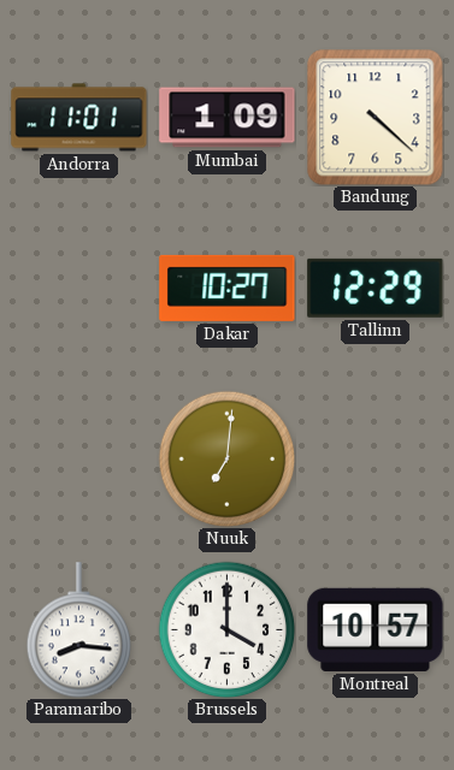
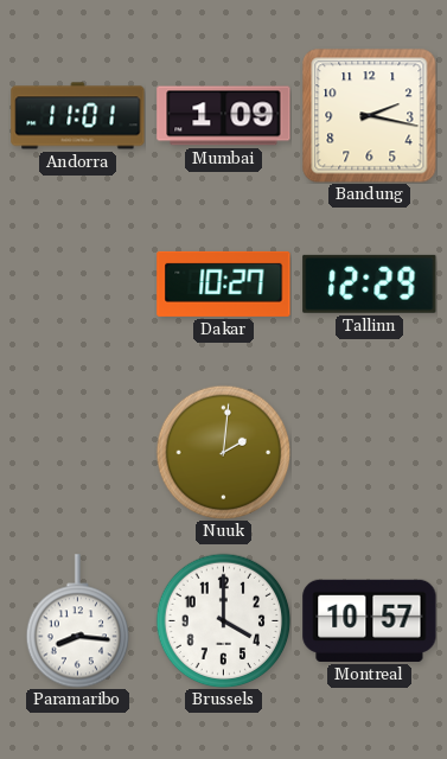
Bandung: 4:22 -> 2:17
Nuuk: 7:01 -> 2:01
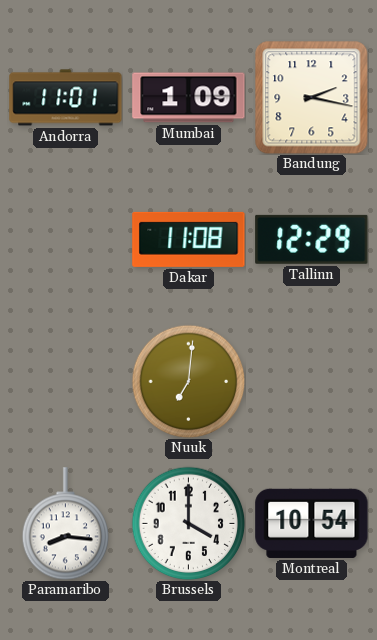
Dakar: 10:27 -> 11:08
Nuuk: 2:01 -> 7:01
Montreal: 10:57 -> 10:54
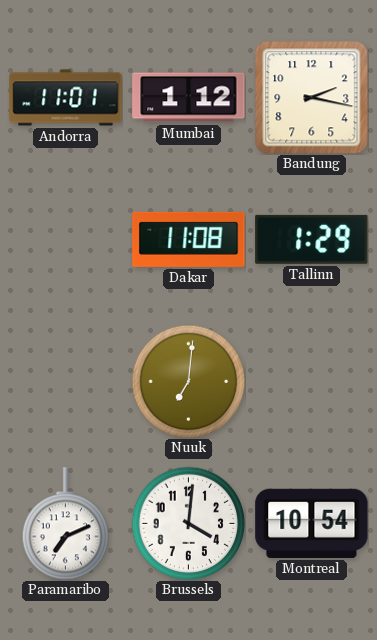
Mumbai: 1:09 -> 1:12
Tallinn: 12:29 -> 1:29
Paramaribo: 8:16 -> 7:11
Brussels: 4:00 -> 4:01
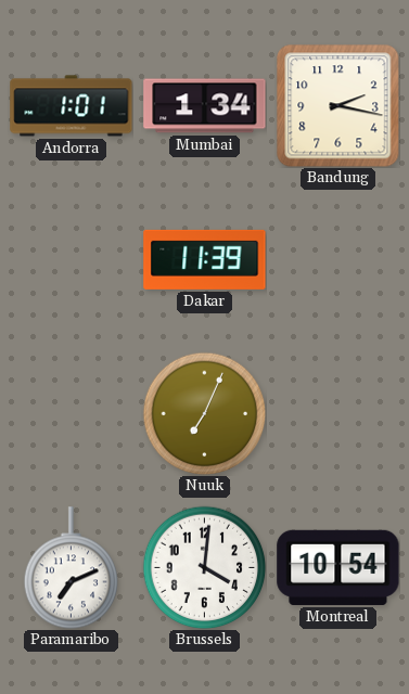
Andorra: 11:01 -> 1:01
Mumbai: 1:12 -> 1:34
Dakar: 11:08 -> 11:39
Tallinn: 1:29 -> none
Nuuk: 7:01 -> 7:04
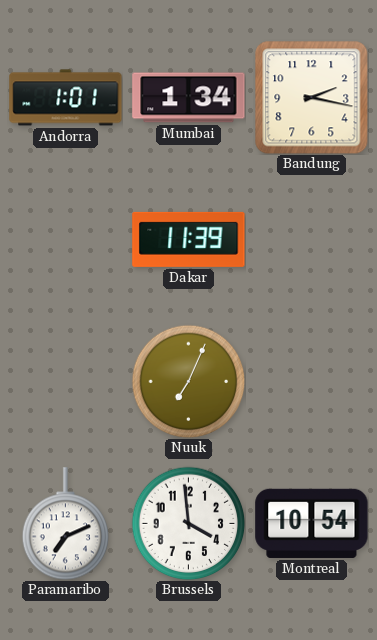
Brussels: 4:01 -> 3:59
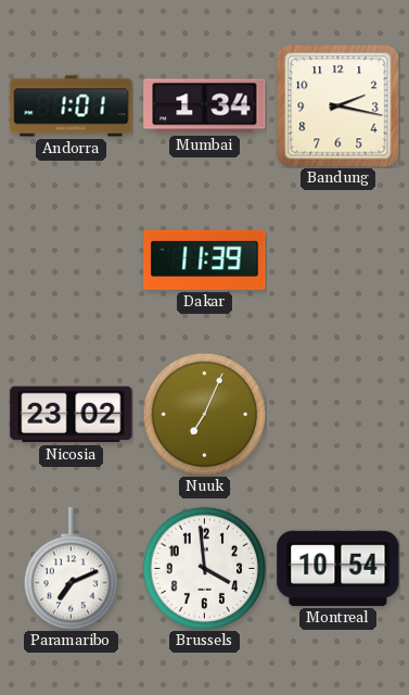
Nicosia: none -> 23:02
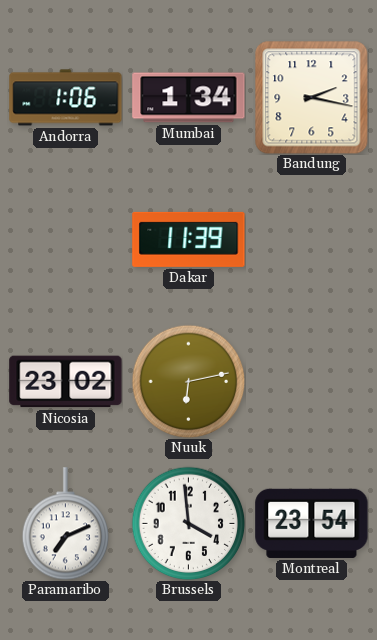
Andorra: 1:01 -> 1:06
Nuuk: 7:04 -> 6:13
Montreal: 10:54 -> 23:54
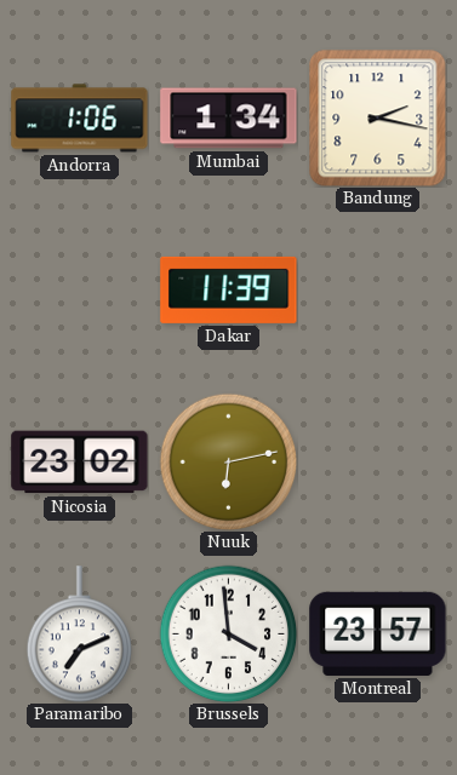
Montreal: 23:54 -> 23:57
